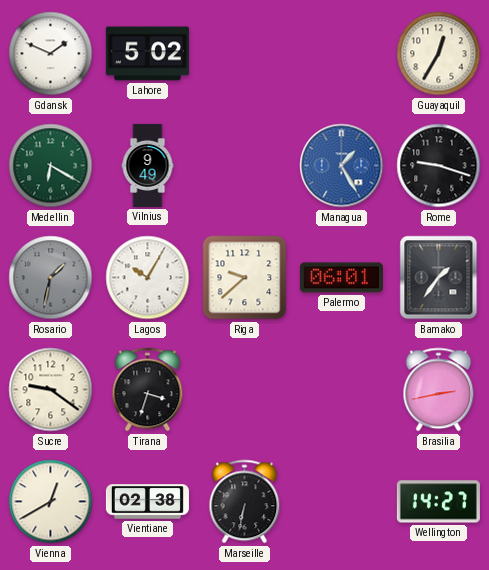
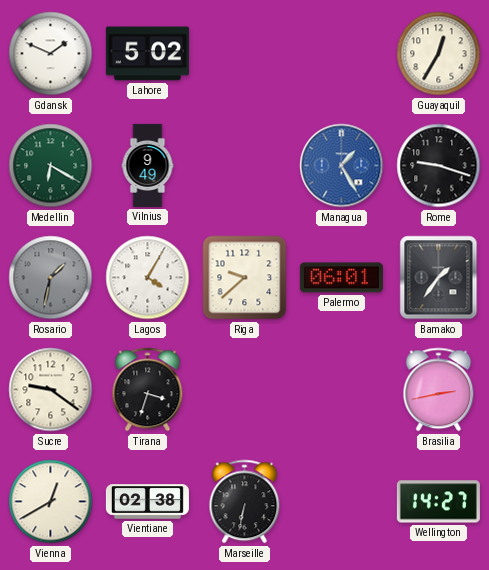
Lagos: 10:05 -> 4:05
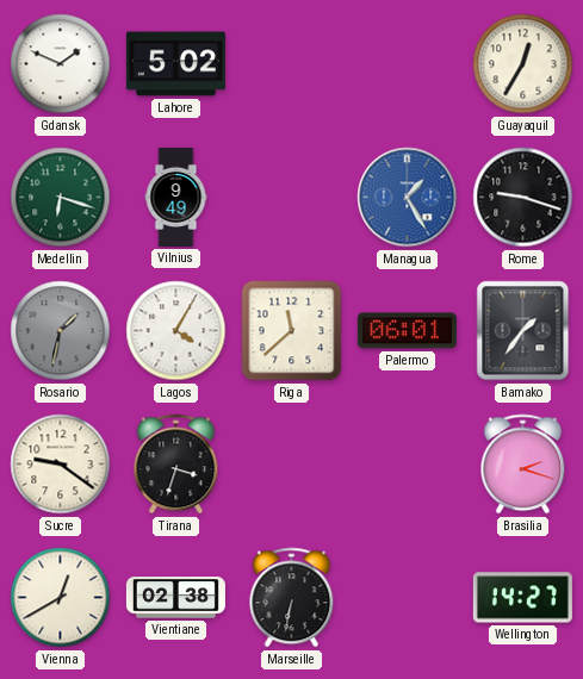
Medellin: 6:20 -> 6:18
Riga: 9:38 -> 11:38
Brasilia: 2:43 -> 2:18
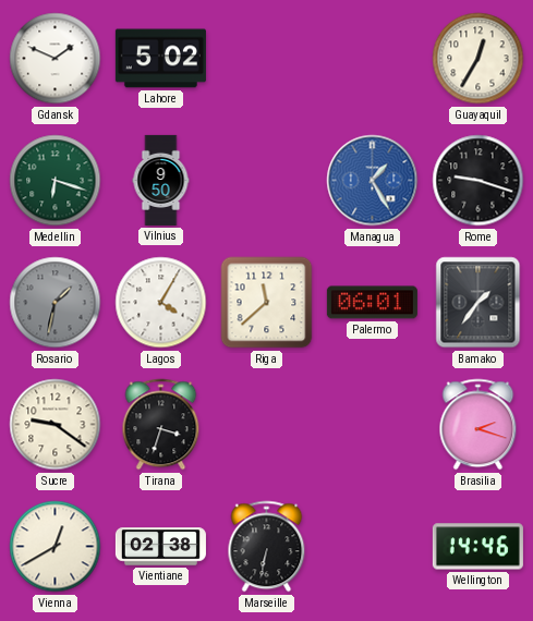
Vilnius: 9:49 -> 9:50
Wellington: 14:27 -> 14:46
